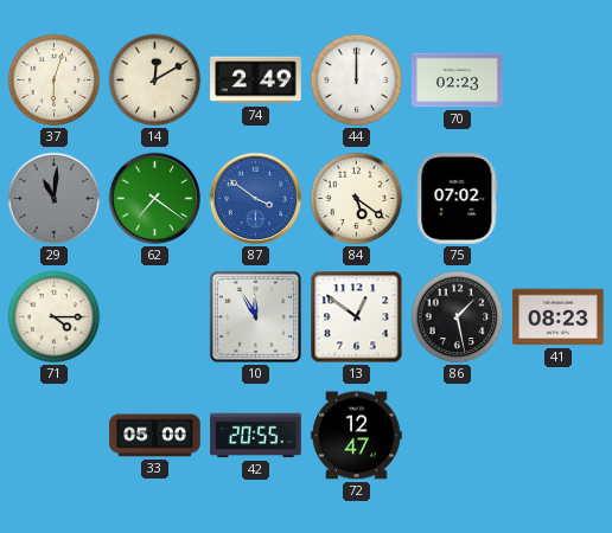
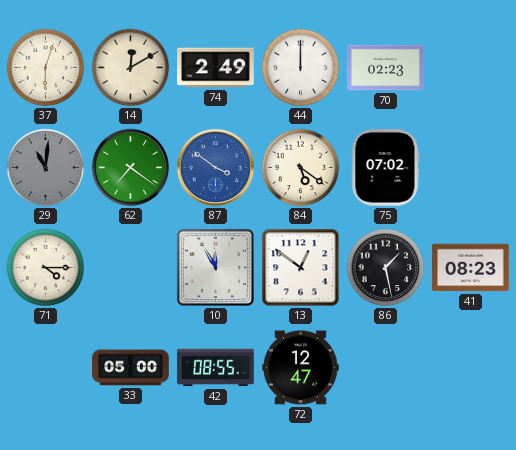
42: 20:55 -> 08:55
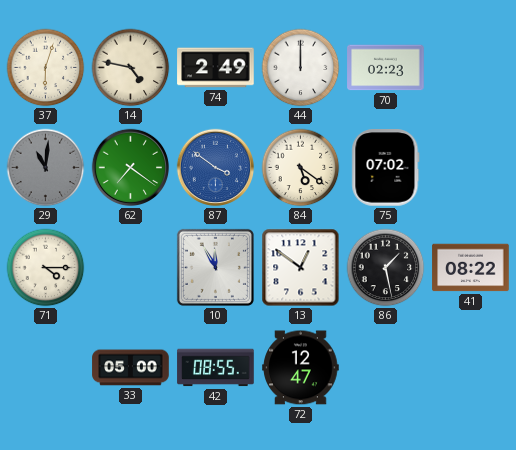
14: 12:10 -> 4:47
41: 08:23 -> 08:22
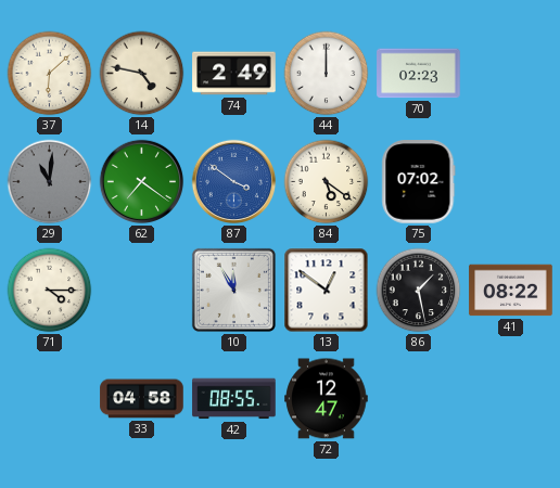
37: 6:03 -> 6:08
33: 05:00 -> 04:58
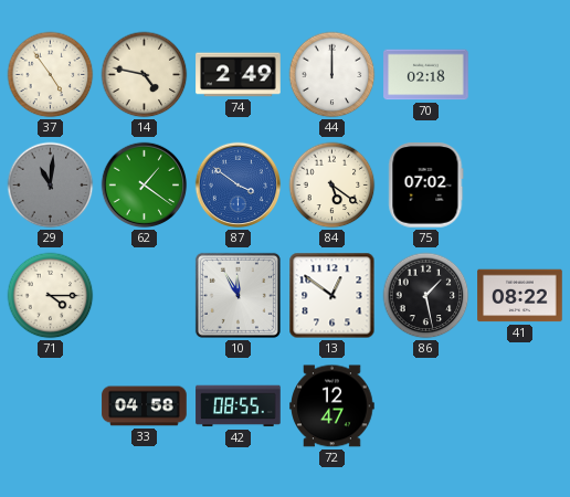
37: 6:08 -> 4:54
70: 02:23 -> 02:18
62: 7:21 -> 1:21
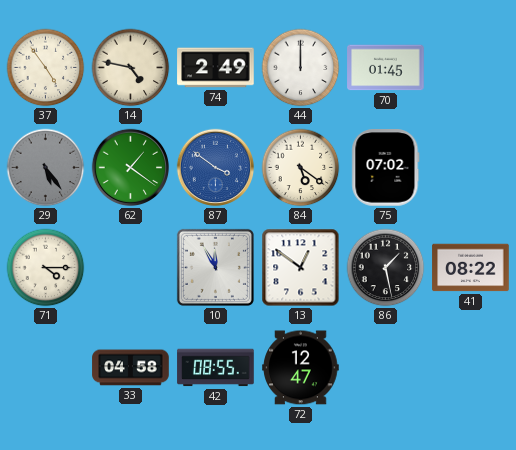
70: 02:18 -> 01:45
29: 11:01 -> 5:24
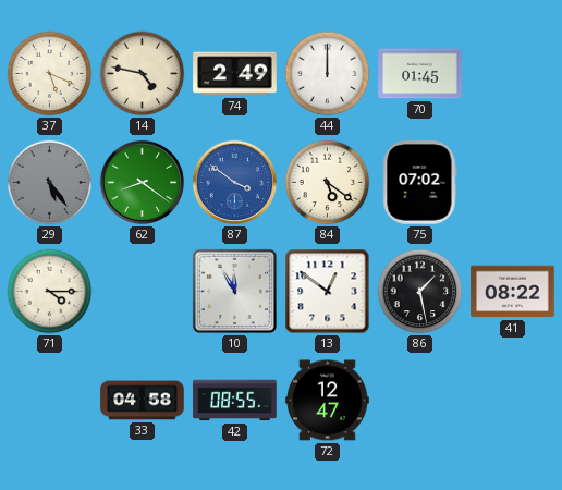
37: 4:54 -> 5:19
62: 1:21 -> 8:21
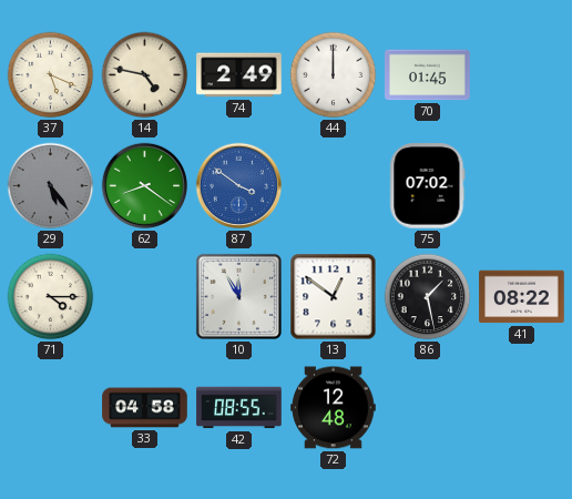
84: 5:21 -> none
72: 12:47 -> 12:48
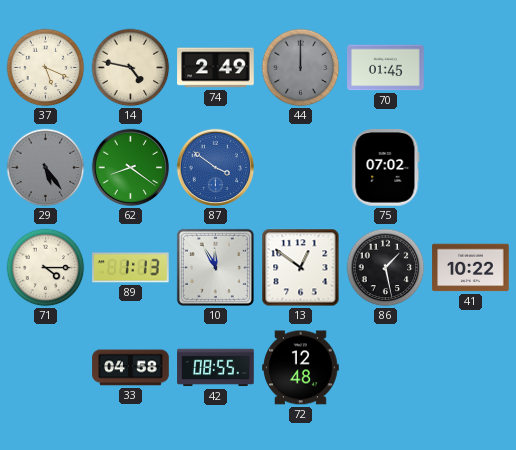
44 dial: white -> grey
89: none -> 1:13
41: 08:22 -> 10:22
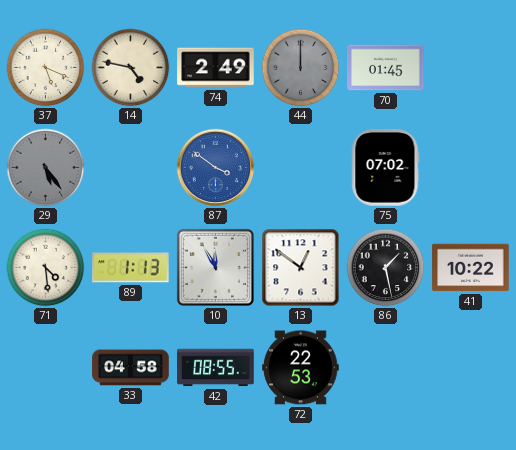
62: 8:21 -> none
71: 4:15 -> 4:29
72: 12:48 -> 22:53
